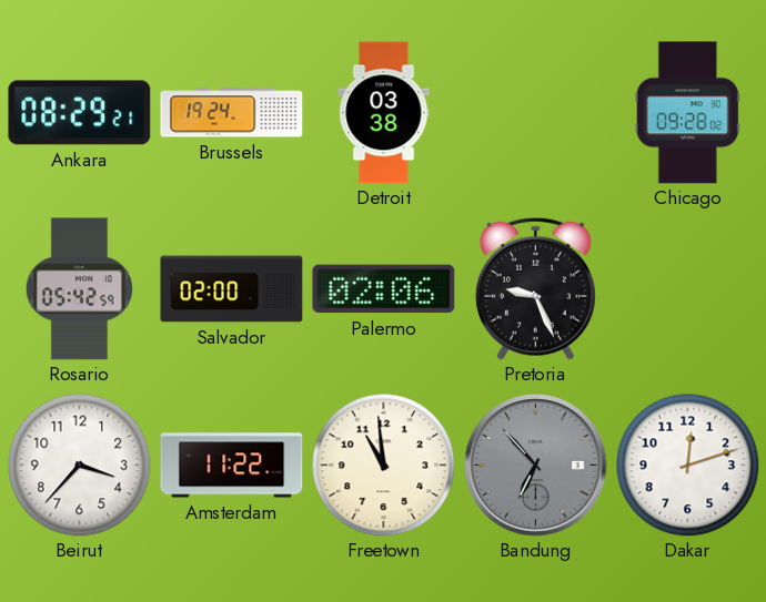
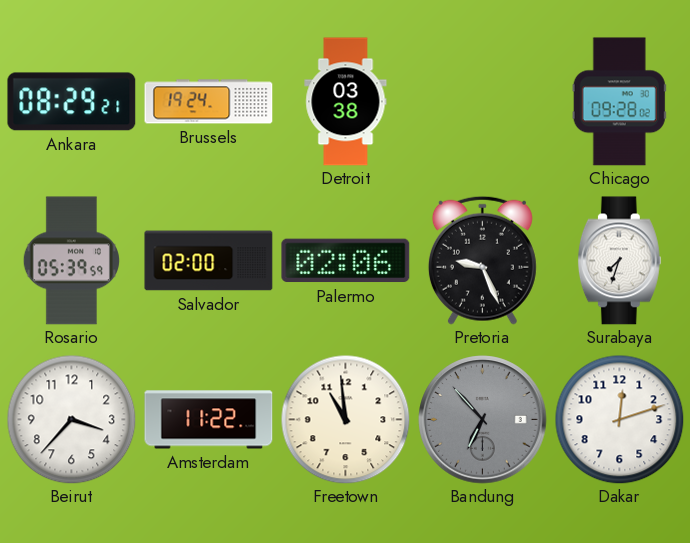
Rosario: 05:42 -> 05:39
Surabaya: none -> 7:33
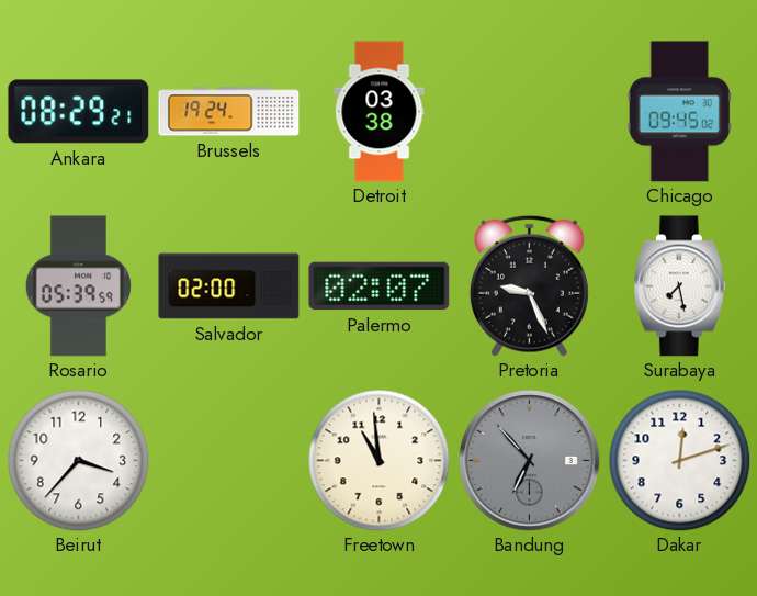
Chicago: 09:28 -> 09:45
Palermo: 02:06 -> 02:07
Surabaya: 7:33 -> 7:28
Amsterdam: 11:22 -> none
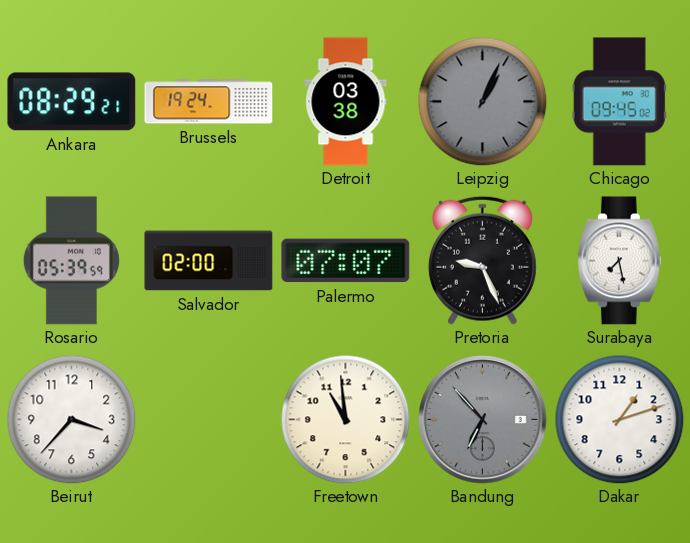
Leipzig: none -> 1:04
Palermo: 02:07 -> 07:07
Dakar: 12:12 -> 1:12
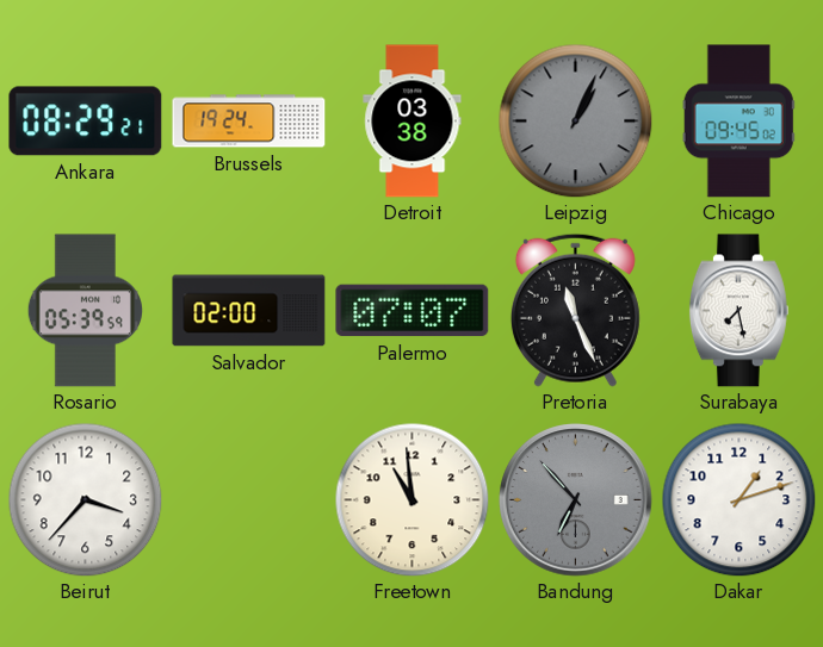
Pretoria: 9:26 -> 11:26
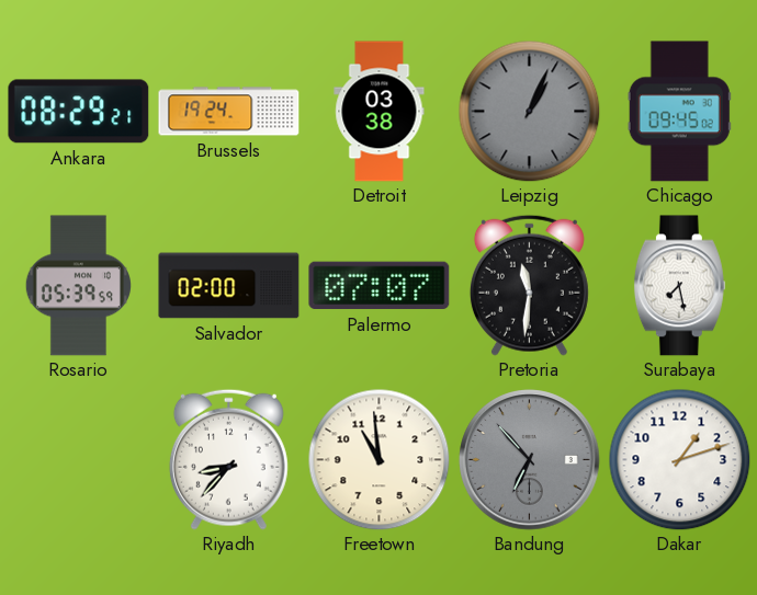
Pretoria: 11:26 -> 11:31
Beirut: 3:37 -> none
Riyadh: none -> 8:37
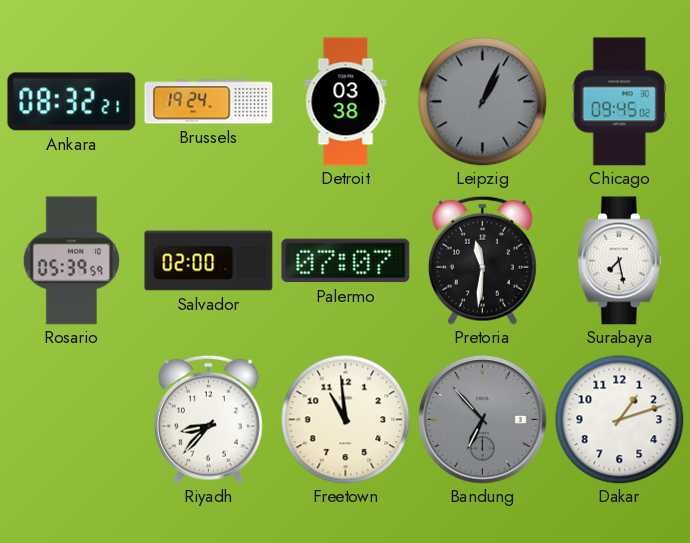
Ankara: 08:29 -> 08:32
